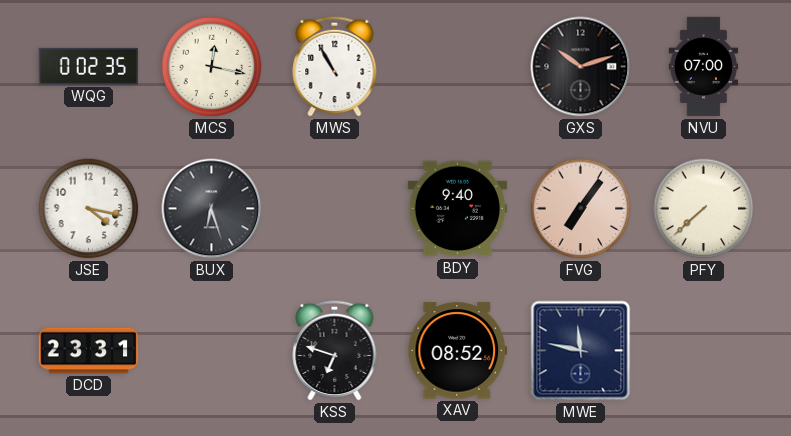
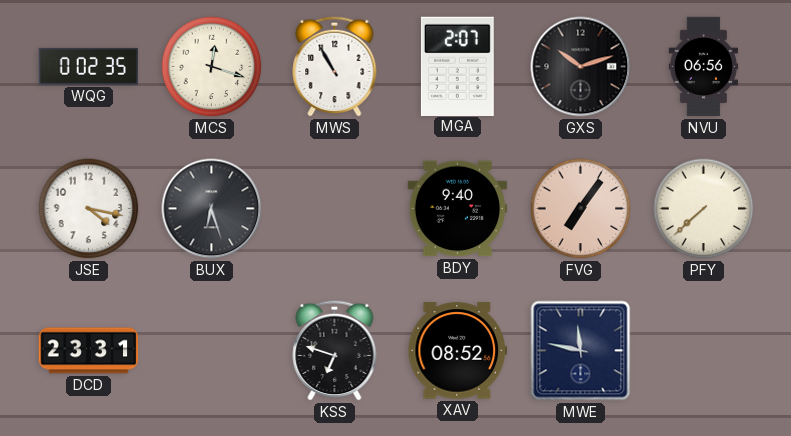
MCS: 12:17 -> 12:18
MGA: none -> 2:07
NVU: 07:00 -> 06:56
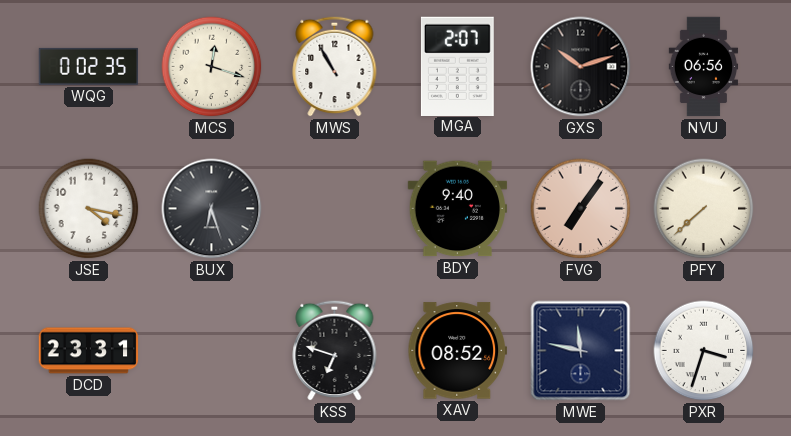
PXR: none -> 3:33
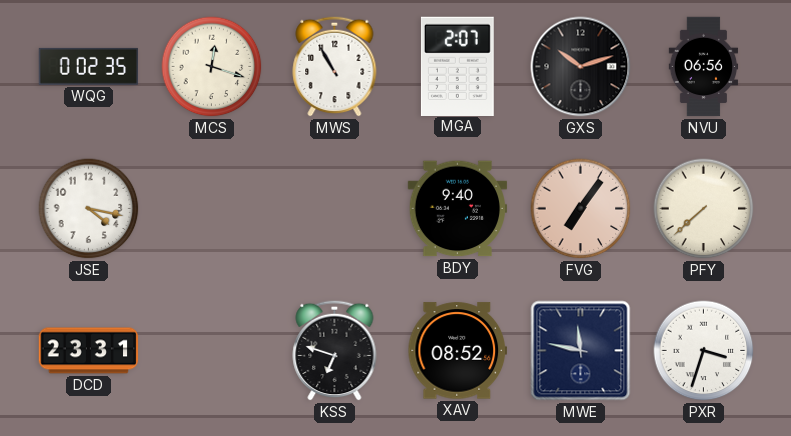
BUX: 6:27 -> none
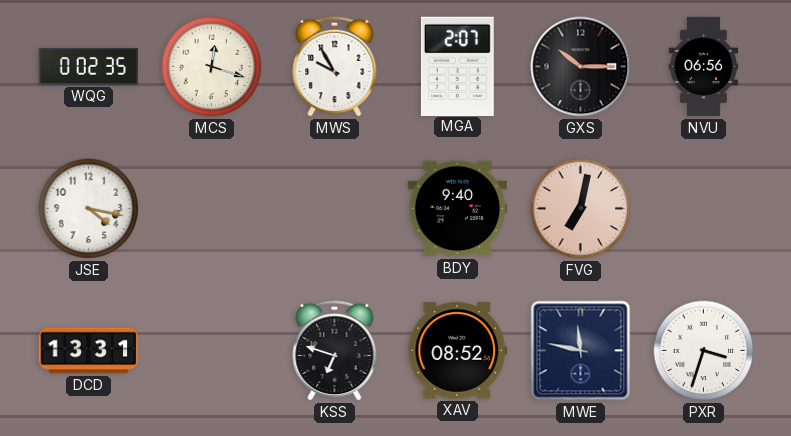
MWS: 10:55 -> 9:55
GXS: 10:12 -> 10:15
FVG: 7:06 -> 7:02
PFY: 7:38 -> none
DCD: 23:31 -> 13:31
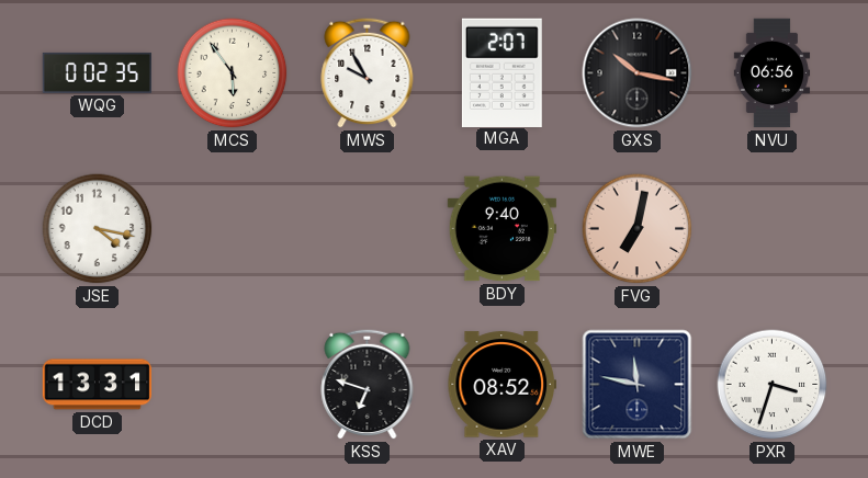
MCS: 12:18 -> 5:54
GXS: 10:15 -> 10:17
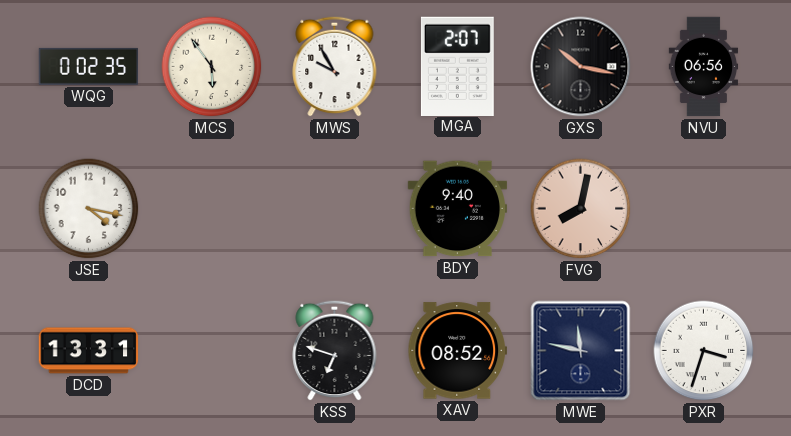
FVG: 7:02 -> 8:02
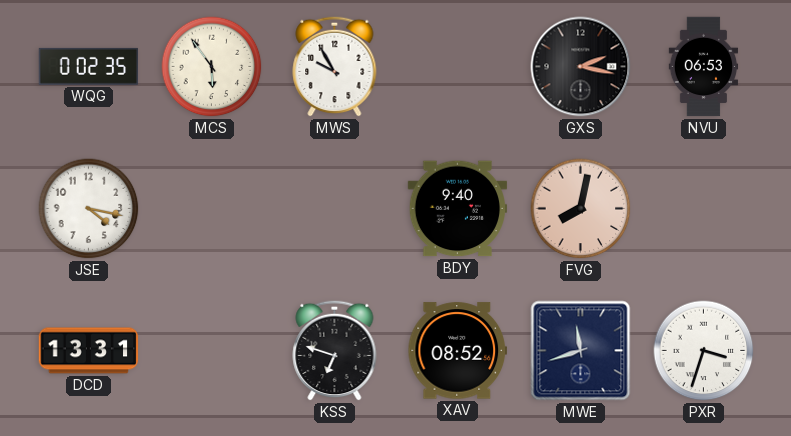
MGA: 2:07 -> none
GXS: 10:17 -> 2:17
NVU: 06:56 -> 06:53
MWE: 11:47 -> 11:42
